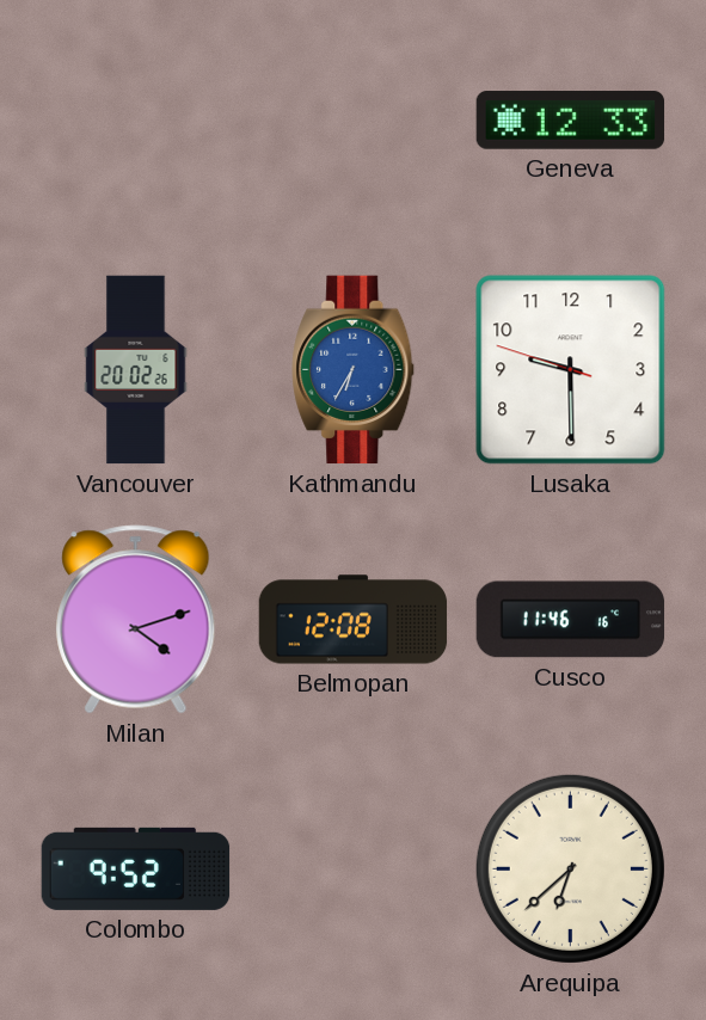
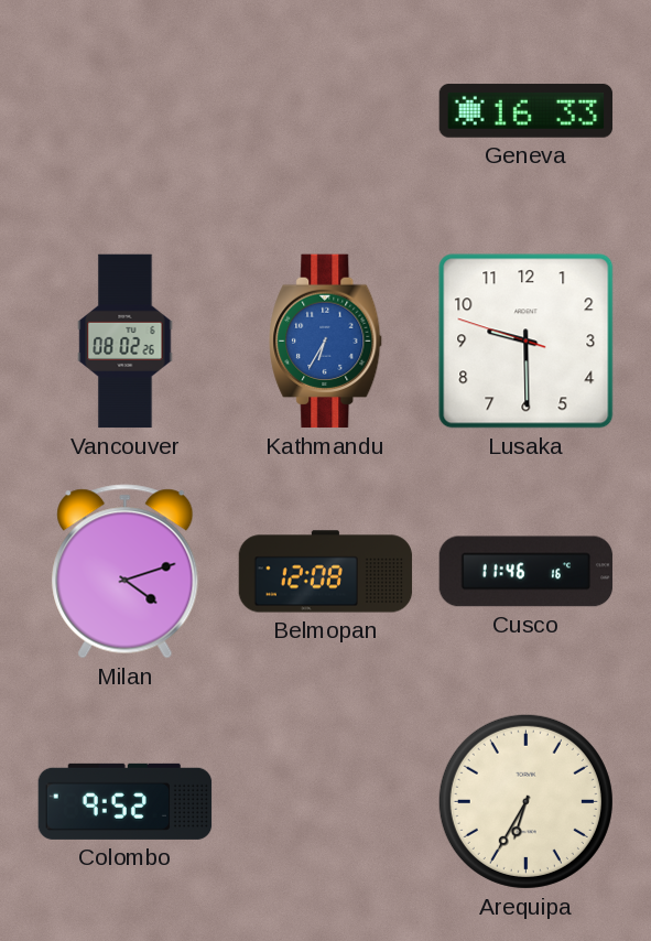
Geneva: 12:33 -> 16:33
Vancouver: 20:02 -> 08:02
Arequipa: 6:38 -> 6:35
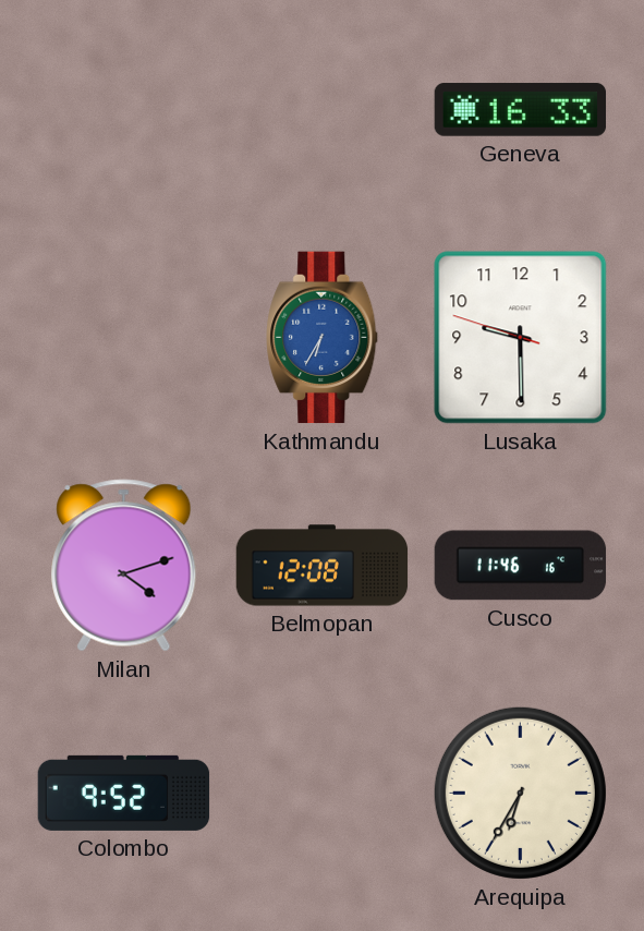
Vancouver: 08:02 -> none
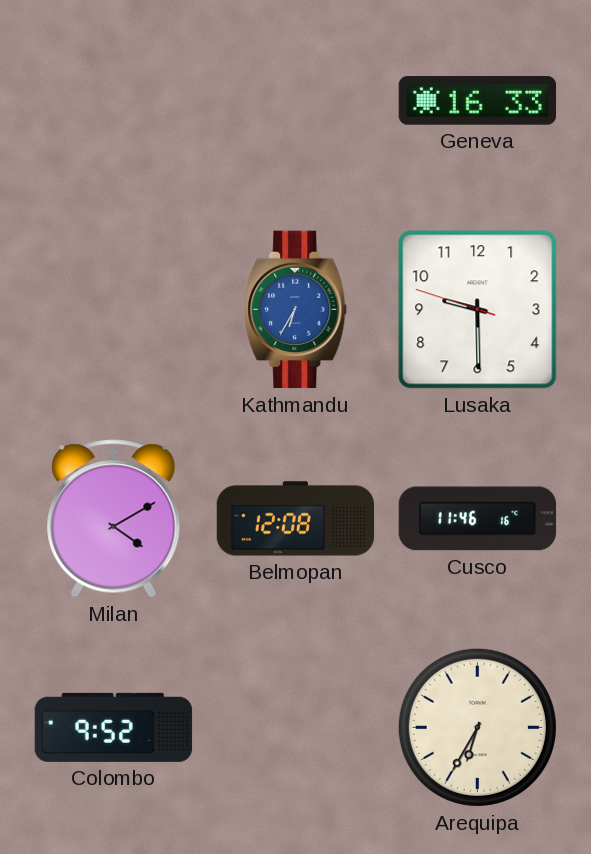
Milan: 4:12 -> 4:10
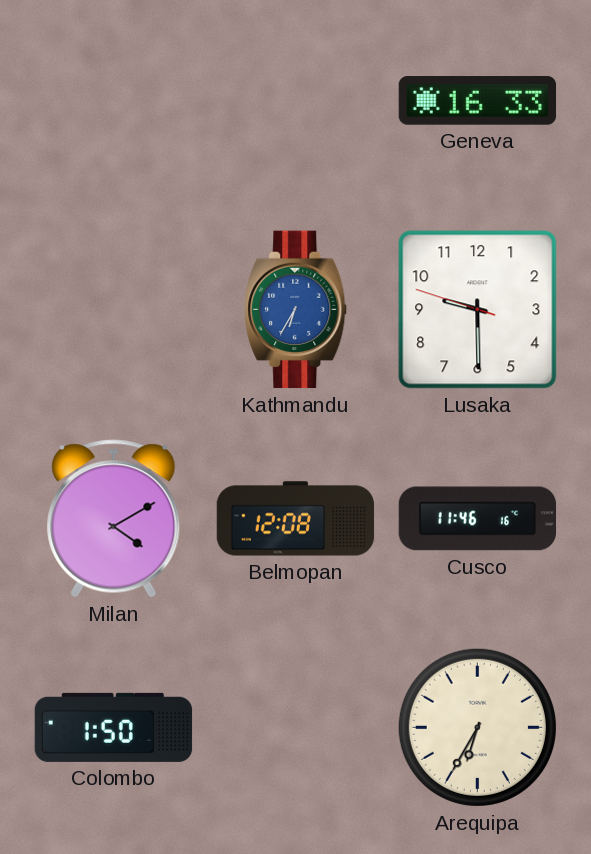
Colombo: 9:52 -> 1:50
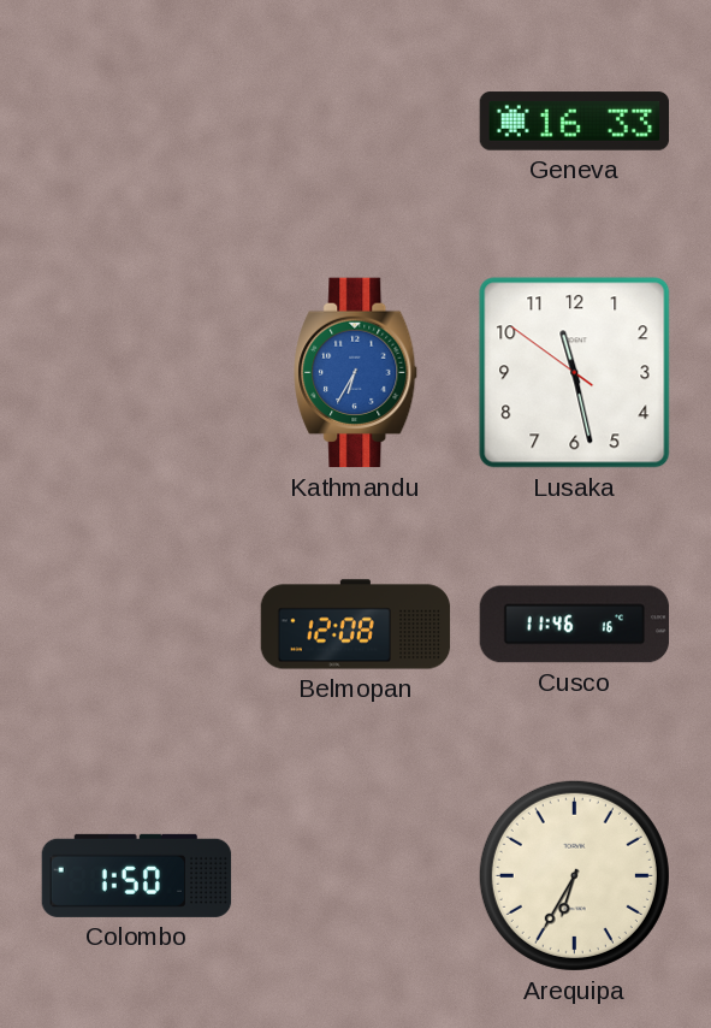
Lusaka: 9:29 -> 11:27
Milan: 4:10 -> none
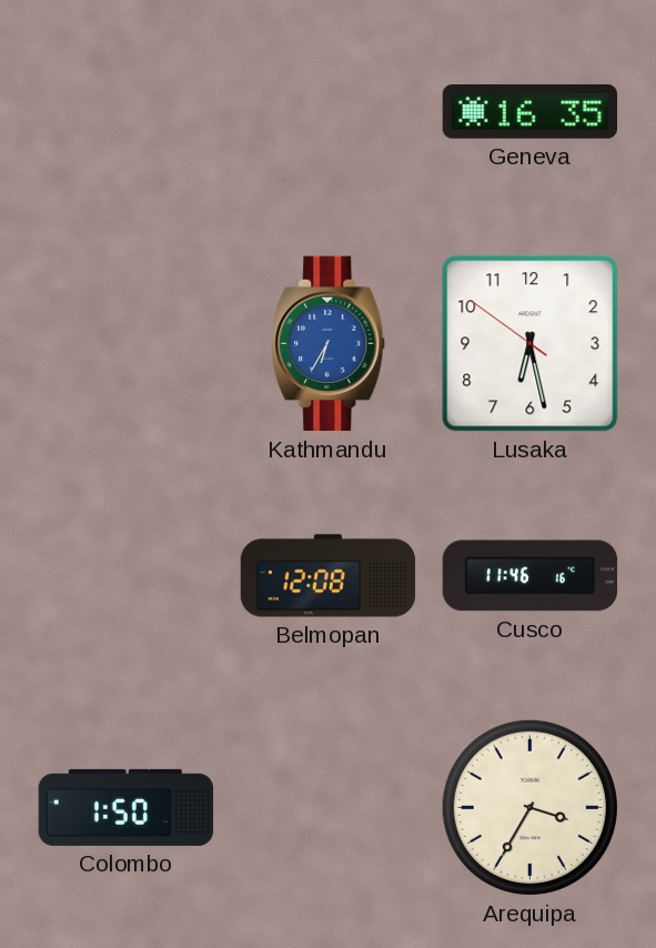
Geneva: 16:33 -> 16:35
Lusaka: 11:27 -> 6:27
Arequipa: 6:35 -> 3:35
